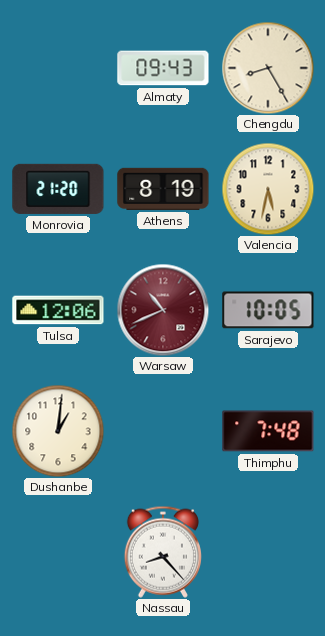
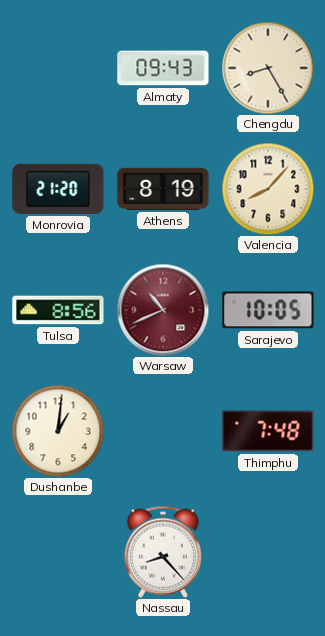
Valencia: 5:32 -> 8:07
Tulsa: 12:06 -> 8:56
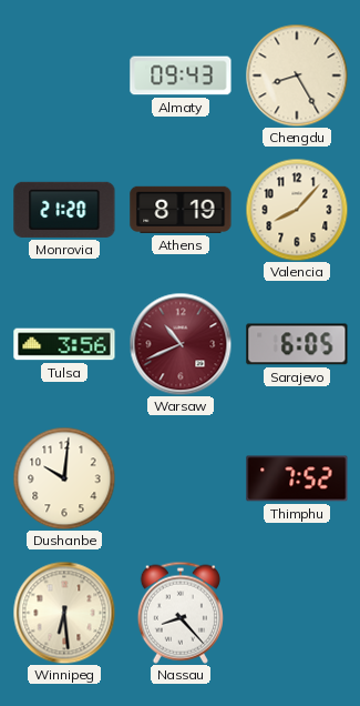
Tulsa: 8:56 -> 3:56
Sarajevo: 10:05 -> 6:05
Dushanbe: 1:01 -> 10:01
Thimphu: 7:48 -> 7:52
Winnipeg: none -> 6:29
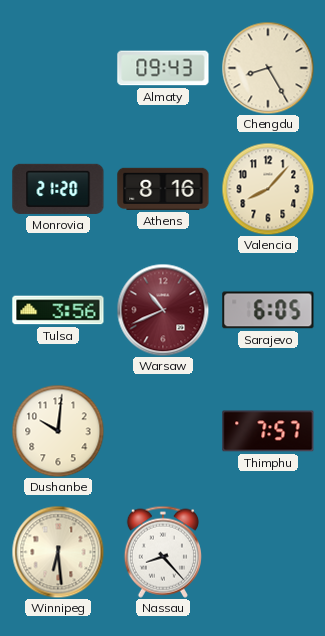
Athens: 8:19 -> 8:16
Thimphu: 7:52 -> 7:57
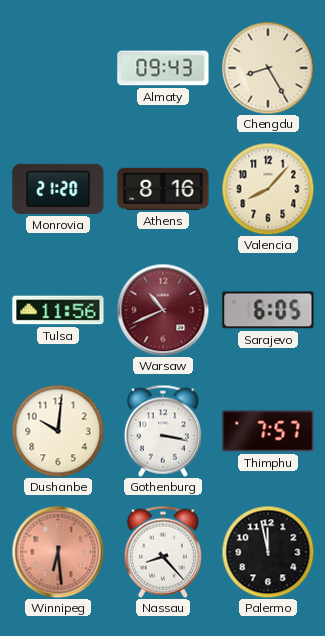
Tulsa: 3:56 -> 11:56
Gothenburg: none -> 3:17
Winnipeg dial: cream -> salmon
Palermo: none -> 11:58
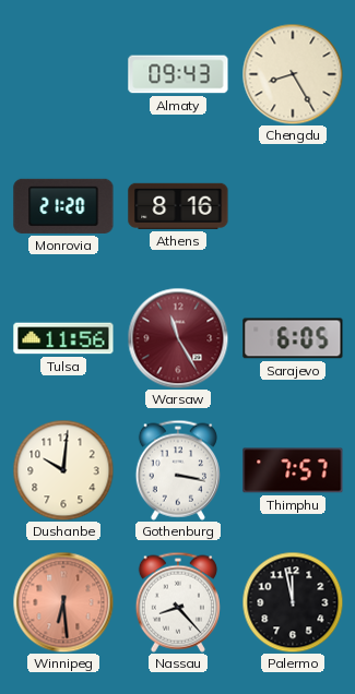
Valencia: 8:07 -> none
Warsaw: 10:41 -> 11:25
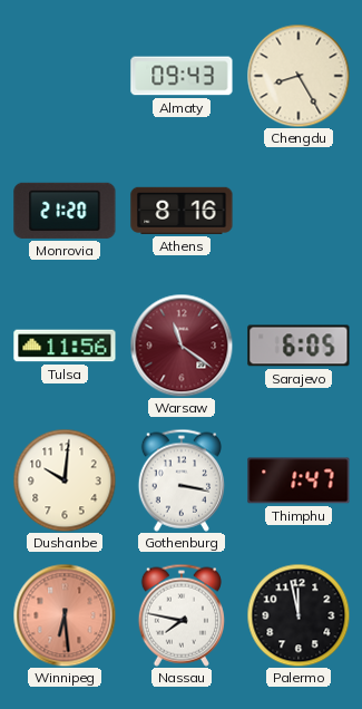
Warsaw: 11:25 -> 11:21
Thimphu: 7:57 -> 1:47
Nassau: 8:23 -> 7:47
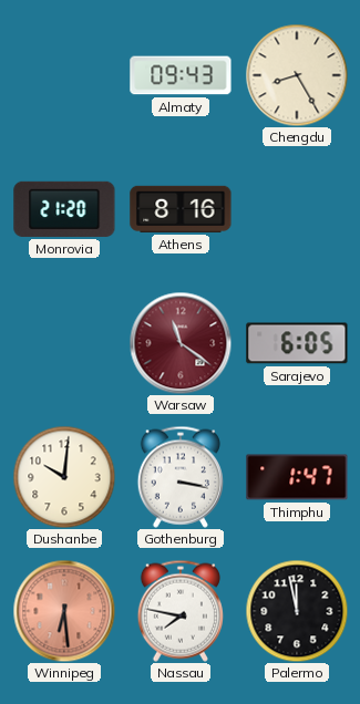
Tulsa: 11:56 -> none
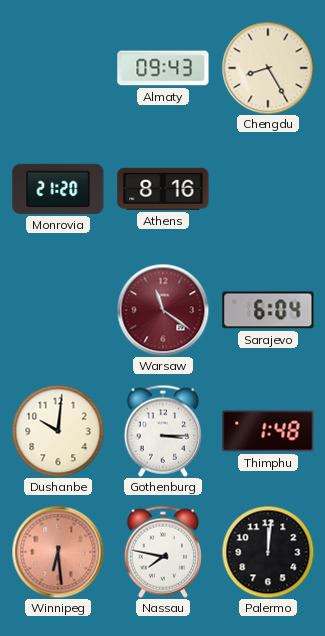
Sarajevo: 6:05 -> 6:04
Gothenburg: 3:17 -> 3:15
Thimphu: 1:47 -> 1:48
Palermo: 11:58 -> 12:01
